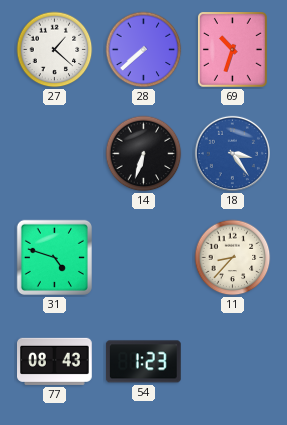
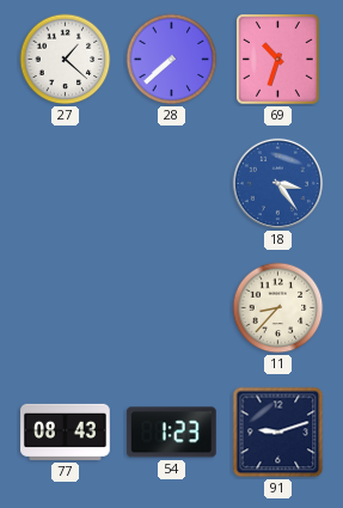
14: 6:33 -> none
31: 4:48 -> none
91: none -> 9:12
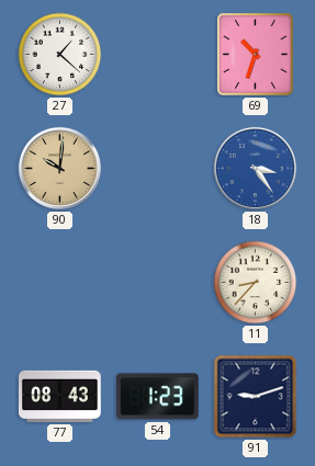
28: 7:38 -> none
90: none -> 10:01
